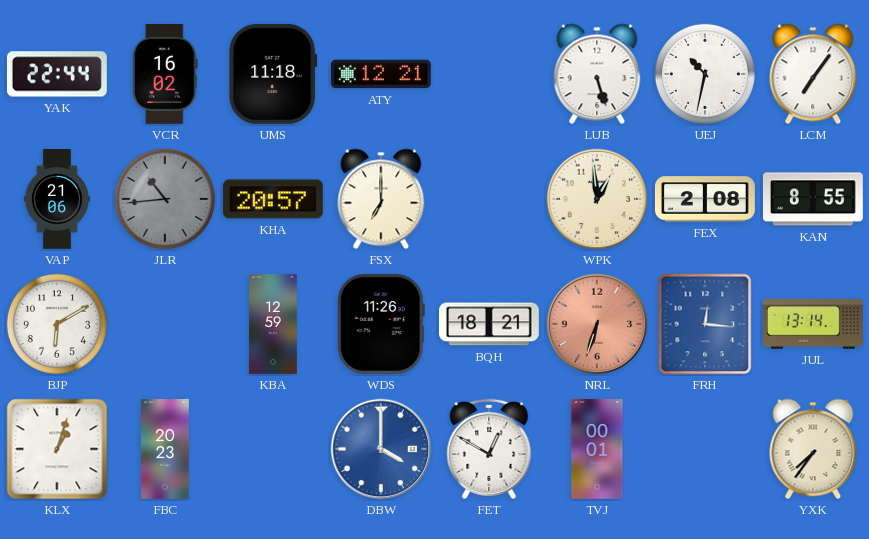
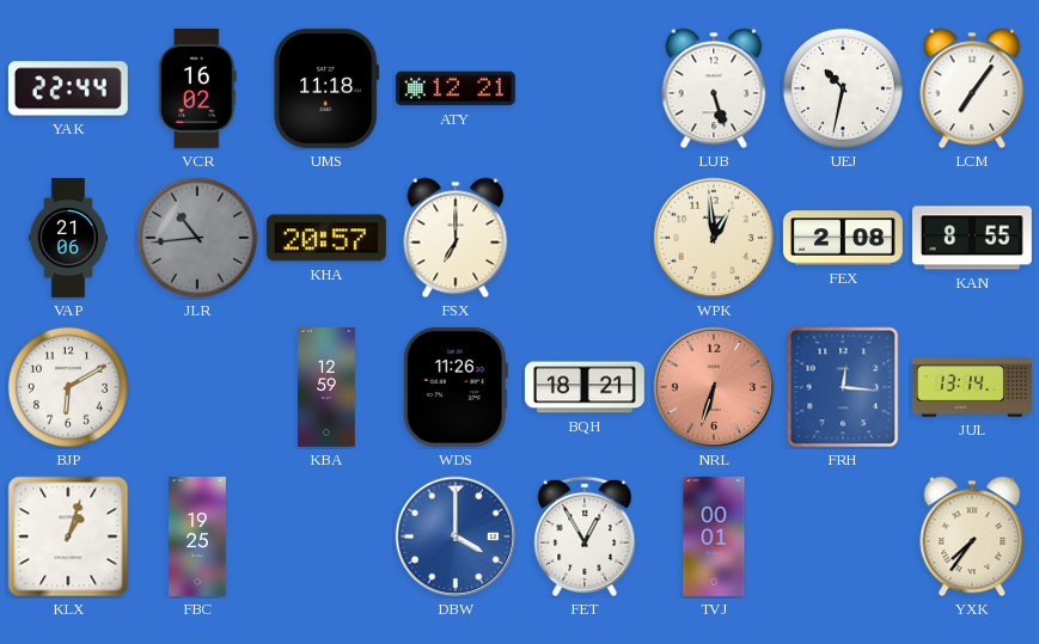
FBC: 20:23 -> 19:25
FET: 12:50 -> 12:55
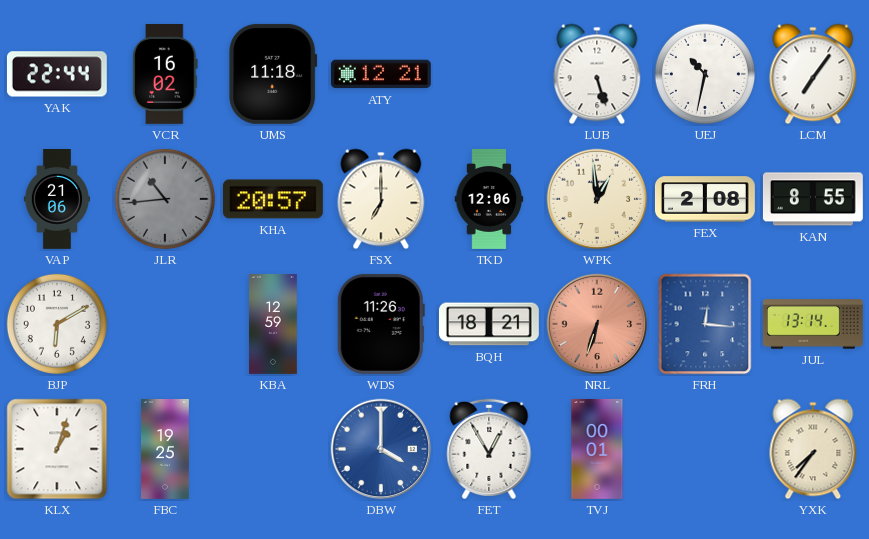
TKD: none -> 12:06
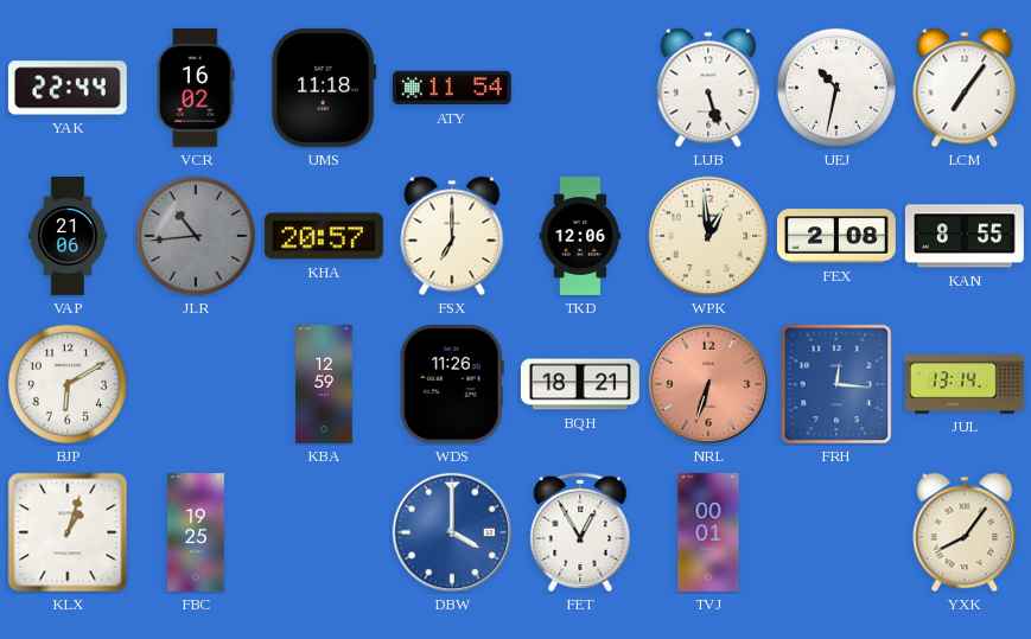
ATY: 12:21 -> 11:54
YXK: 7:36 -> 8:06
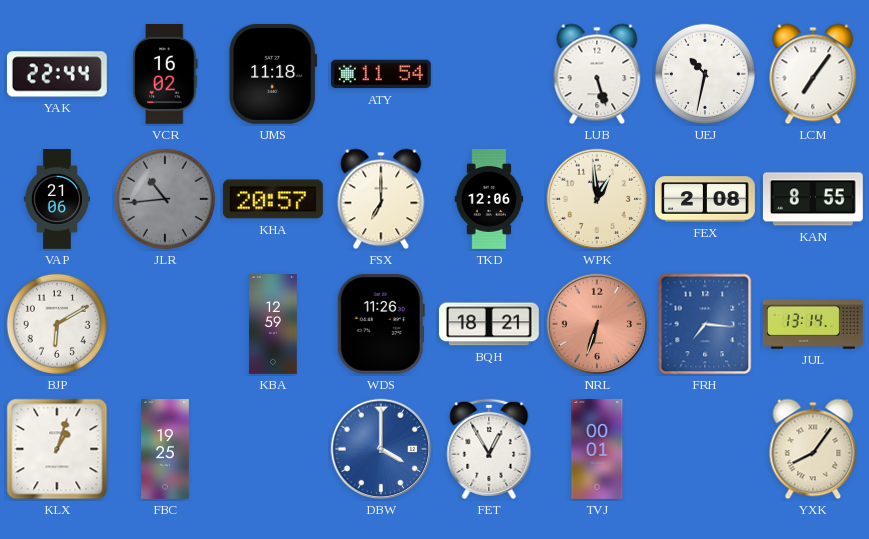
FRH: 12:16 -> 7:16
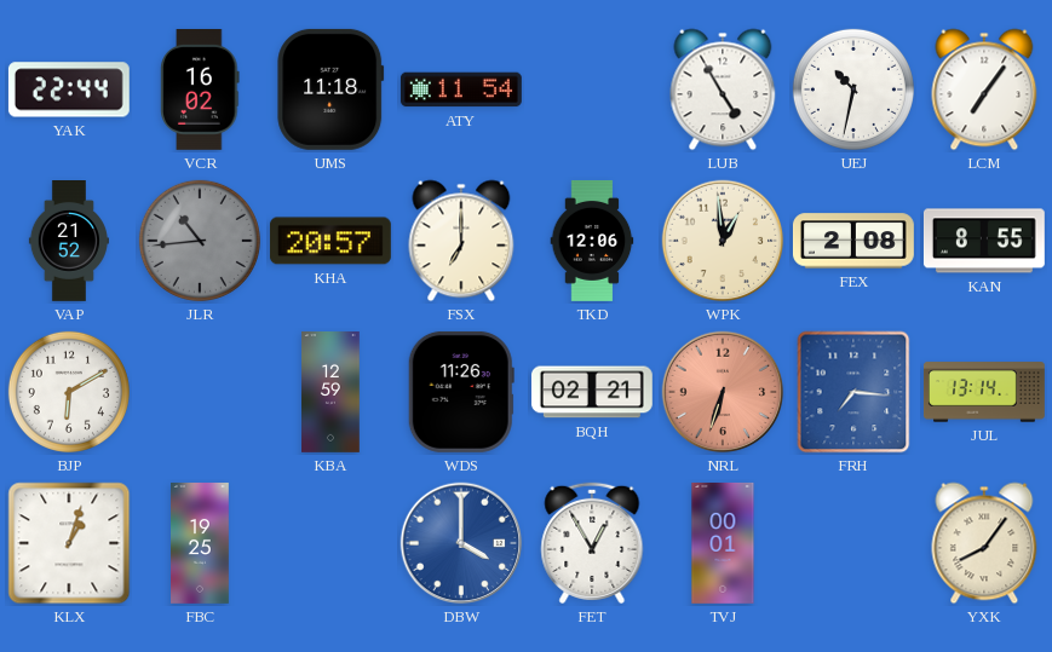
LUB: 5:27 -> 4:55
VAP: 21:06 -> 21:52
BQH: 18:21 -> 02:21
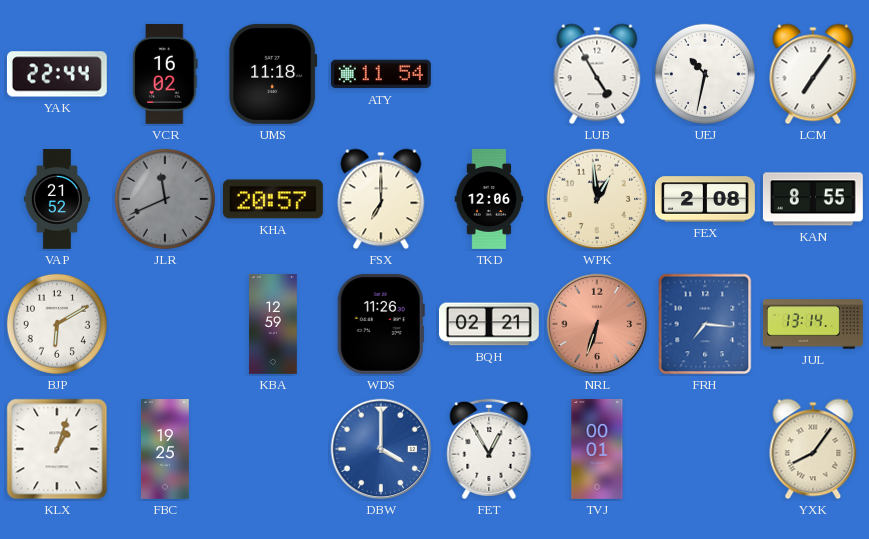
JLR: 10:44 -> 11:41
